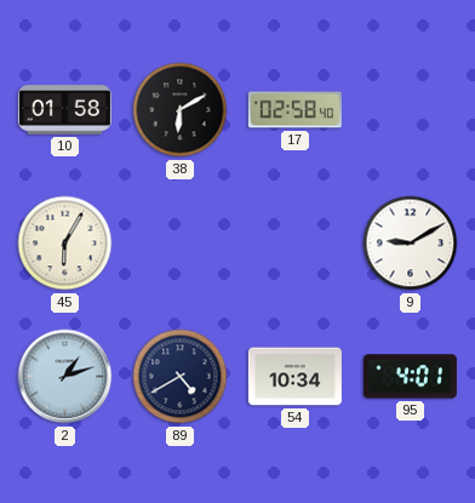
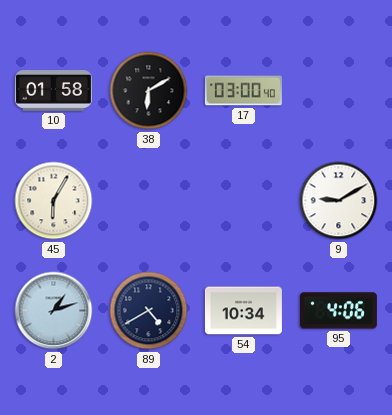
17: 02:58 -> 03:00
95: 4:01 -> 4:06
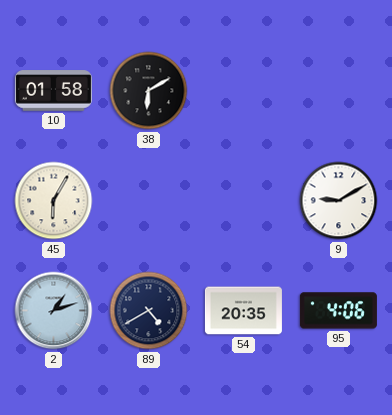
17: 03:00 -> none
54: 10:34 -> 20:35
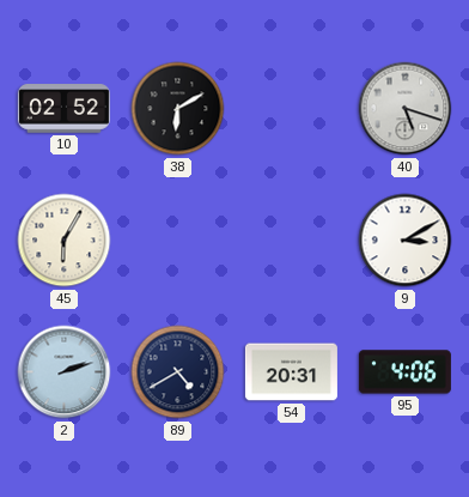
10: 01:58 -> 02:52
40: none -> 5:18
9: 9:10 -> 3:10
2: 1:12 -> 2:12
54: 20:35 -> 20:31
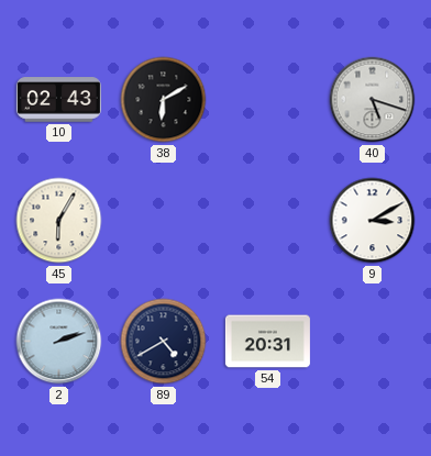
10: 02:52 -> 02:43
95: 4:06 -> none
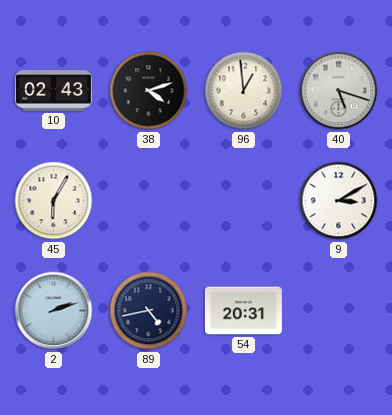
38: 6:10 -> 4:12
96: none -> 12:59
89: 4:40 -> 4:43
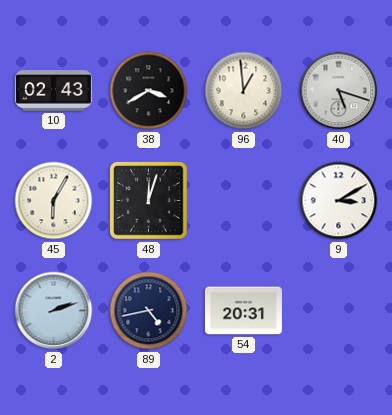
38: 4:12 -> 3:40
48: none -> 12:03
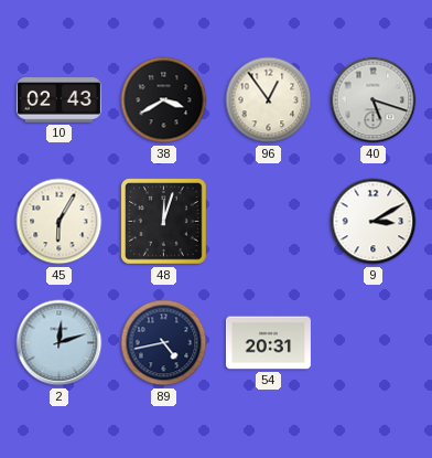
96: 12:59 -> 12:54
2: 2:12 -> 12:12
